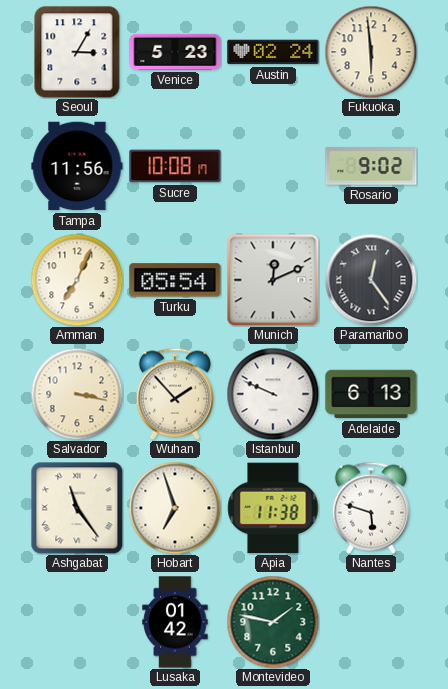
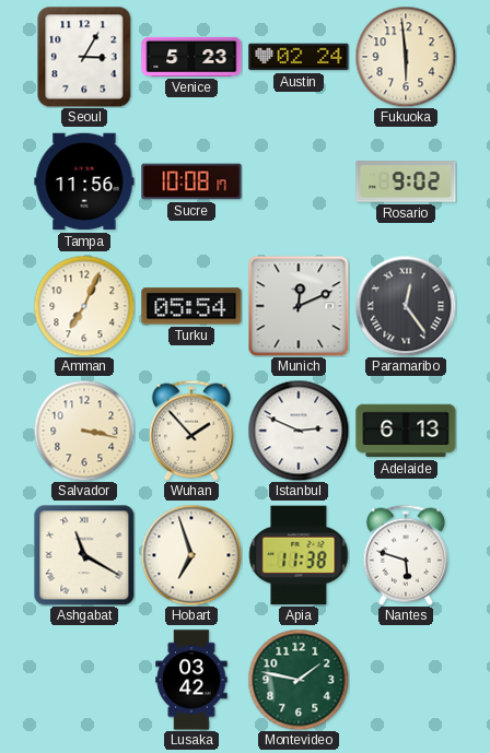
Istanbul: 9:49 -> 2:49
Ashgabat: 11:24 -> 11:20
Lusaka: 01:42 -> 03:42
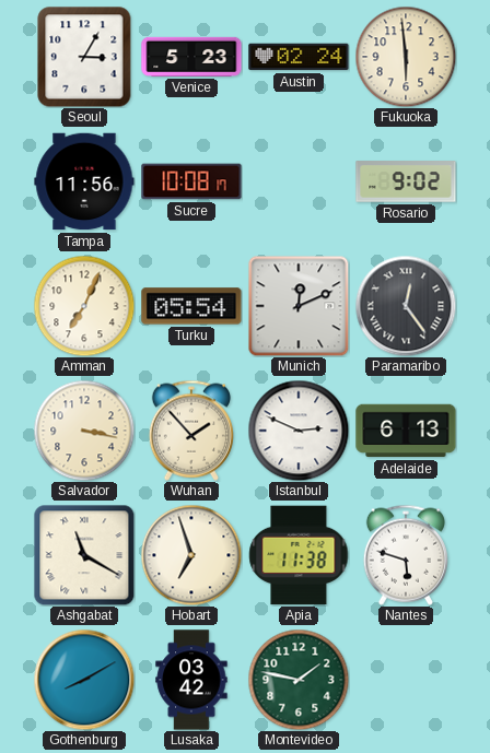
Gothenburg: none -> 8:10
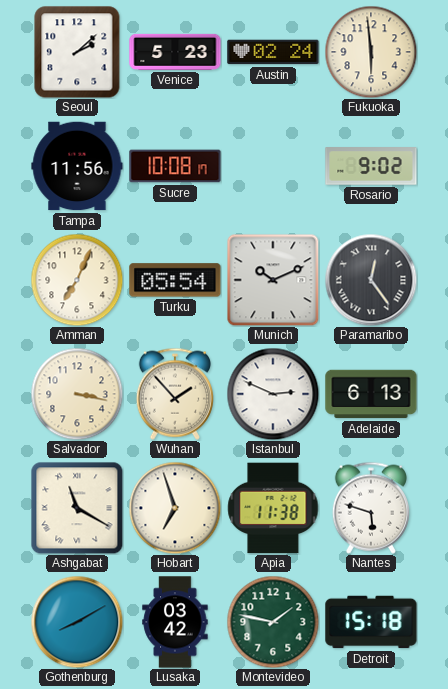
Seoul: 3:05 -> 2:08
Munich: 12:11 -> 10:11
Detroit: none -> 15:18
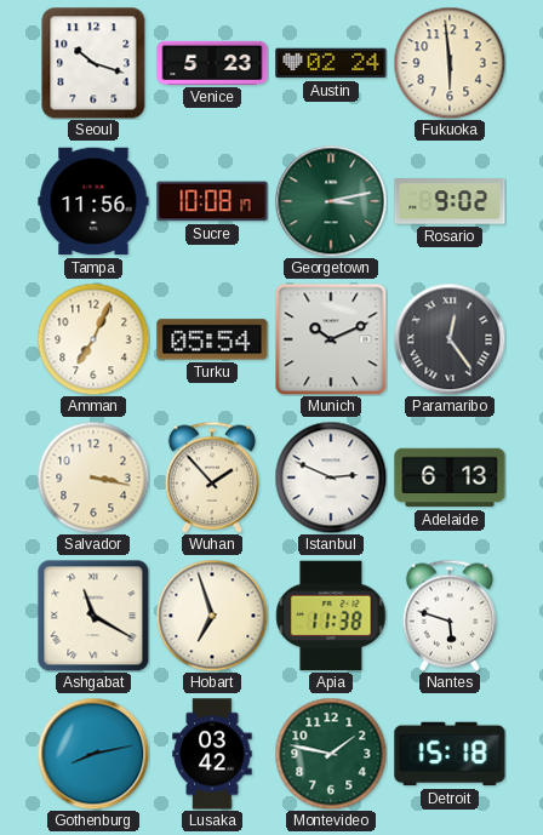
Seoul: 2:08 -> 10:18
Georgetown: none -> 3:13
Gothenburg: 8:10 -> 8:13
